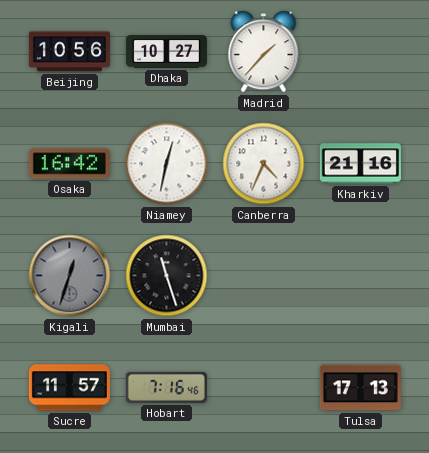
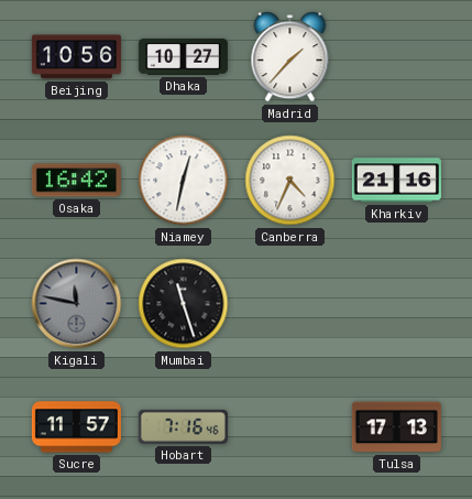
Kigali: 12:33 -> 11:47
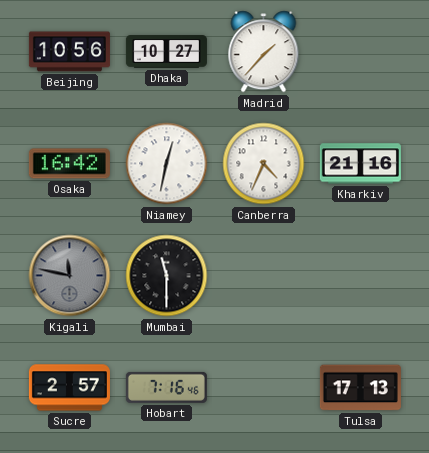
Mumbai: 11:27 -> 11:30
Sucre: 11:57 -> 2:57
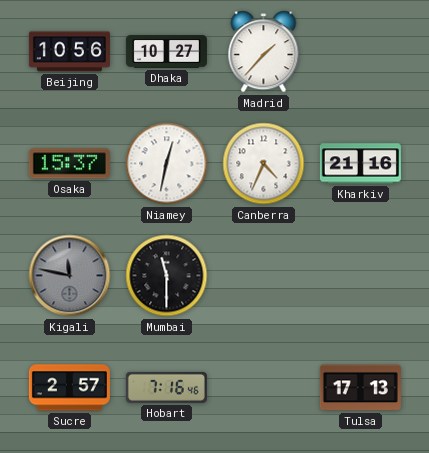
Osaka: 16:42 -> 15:37
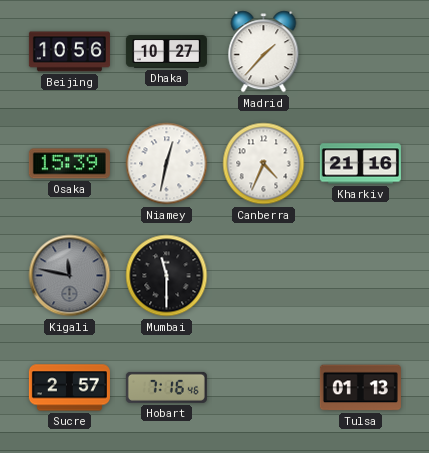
Osaka: 15:37 -> 15:39
Tulsa: 17:13 -> 01:13
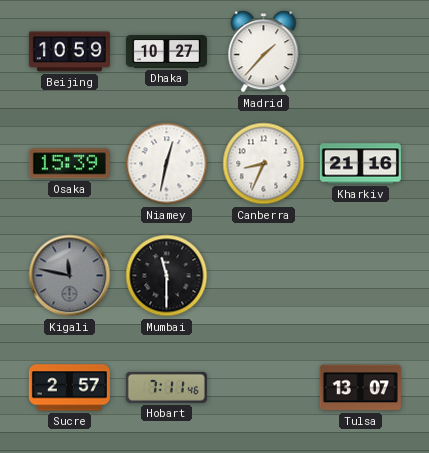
Beijing: 10:56 -> 10:59
Canberra: 4:34 -> 8:34
Hobart: 7:16 -> 7:11
Tulsa: 01:13 -> 13:07
